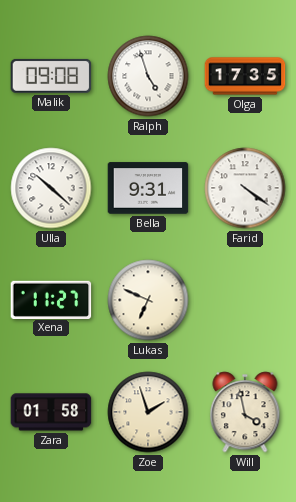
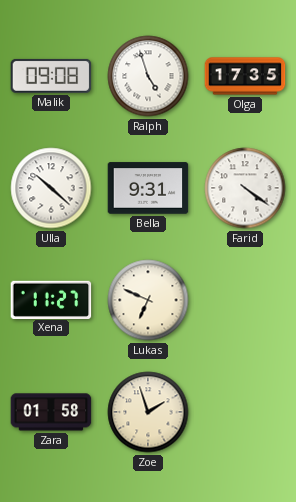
Will: 3:58 -> none
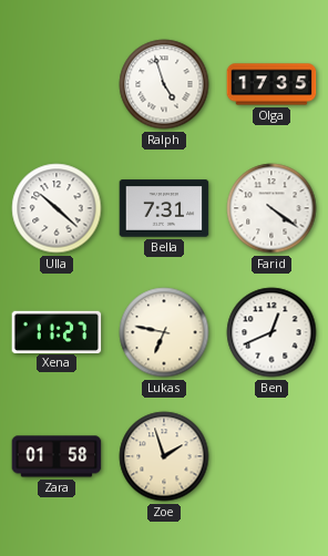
Malik: 09:08 -> none
Bella: 9:31 -> 7:31
Lukas: 6:49 -> 6:47
Ben: none -> 12:41
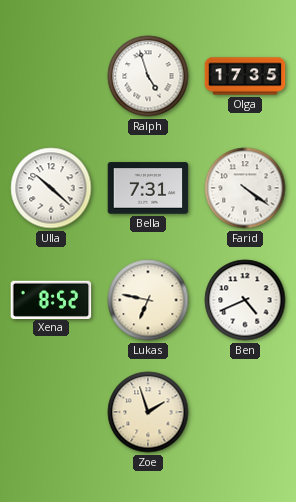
Xena: 11:27 -> 8:52
Ben: 12:41 -> 4:41
Zara: 01:58 -> none
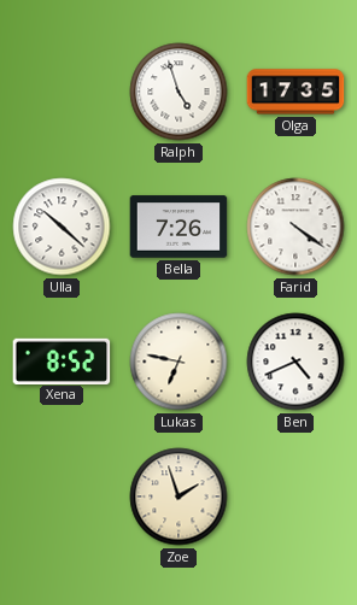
Bella: 7:31 -> 7:26
